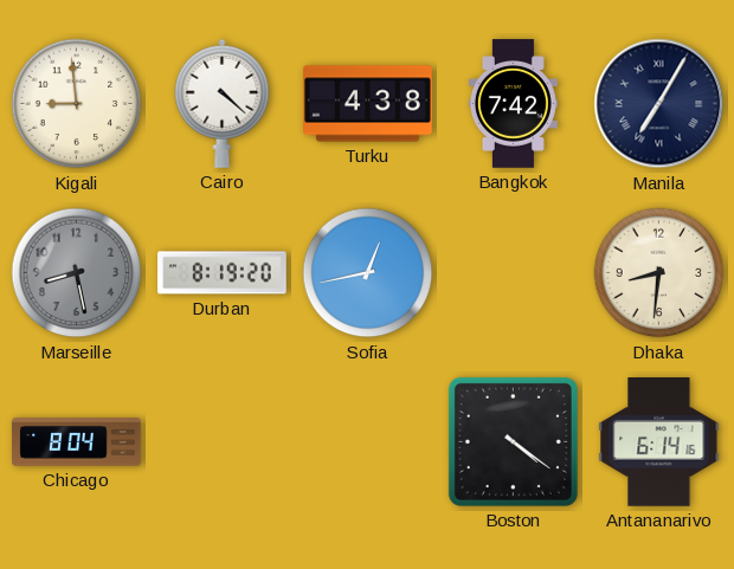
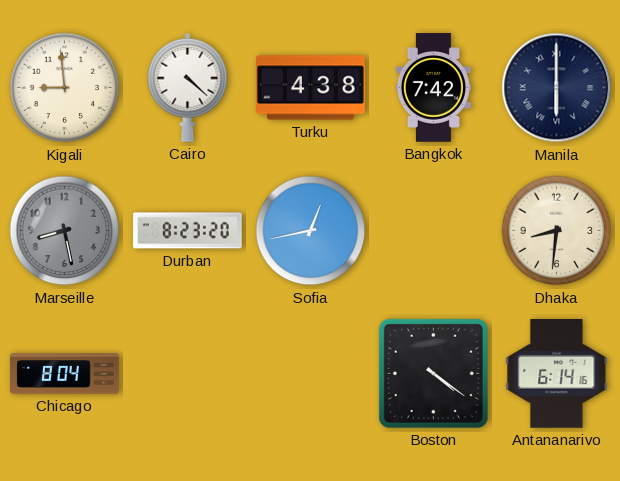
Manila: 7:05 -> 6:00
Durban: 8:19 -> 8:23
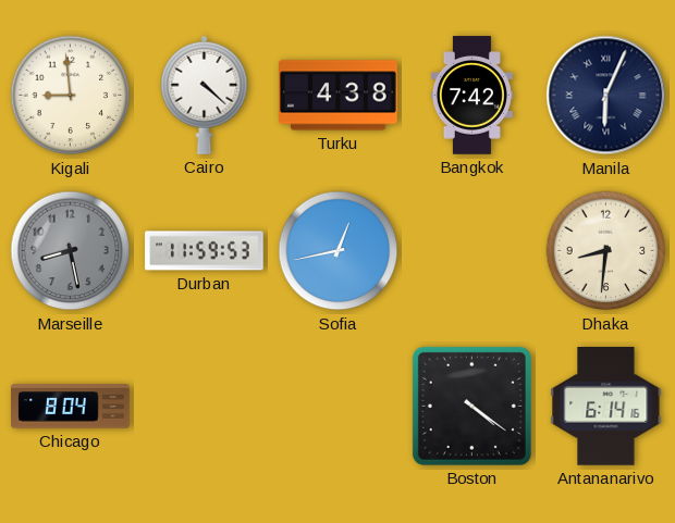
Manila: 6:00 -> 6:04
Durban: 8:23 -> 11:59
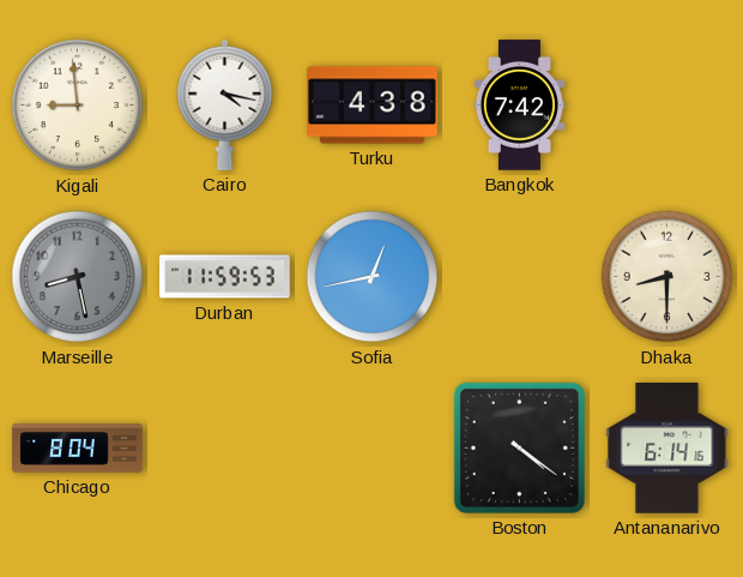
Cairo: 4:22 -> 4:17
Manila: 6:04 -> none
Dhaka: 8:31 -> 8:30
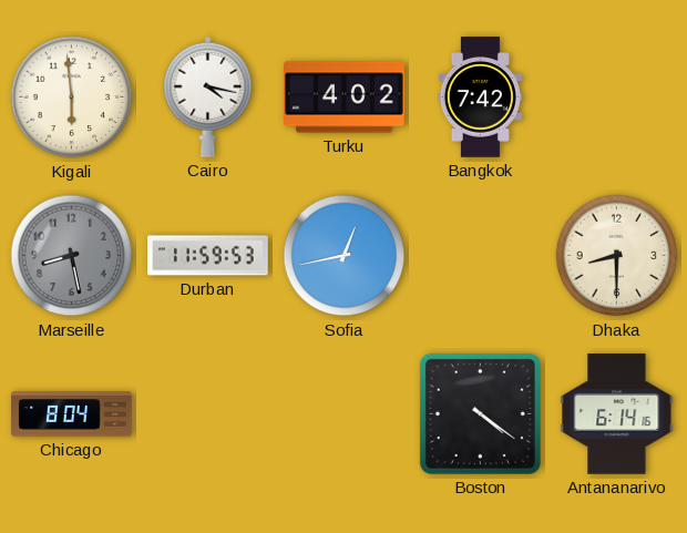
Kigali: 8:59 -> 5:59
Turku: 4:38 -> 4:02
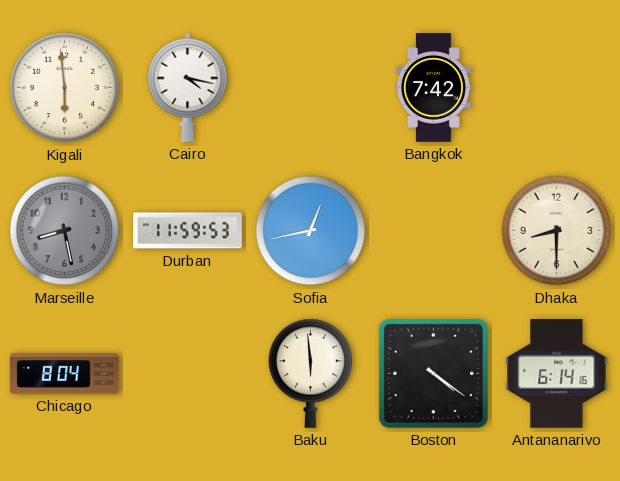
Turku: 4:02 -> none
Baku: none -> 5:59
